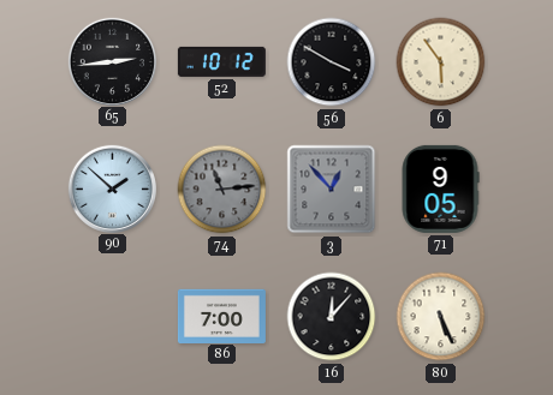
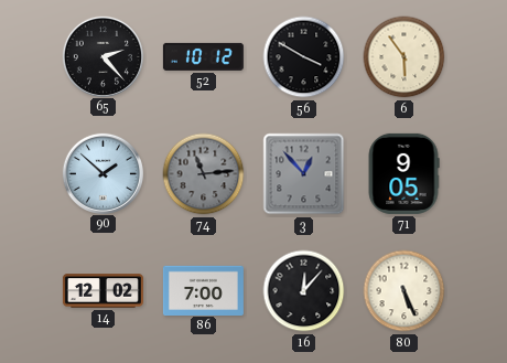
65: 2:44 -> 2:23
14: none -> 12:02
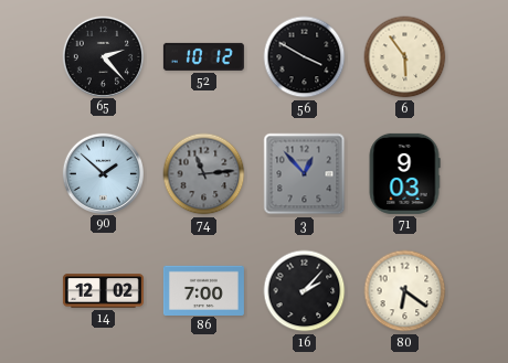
71: 9:05 -> 9:03
16: 12:07 -> 2:07
80: 5:26 -> 6:21
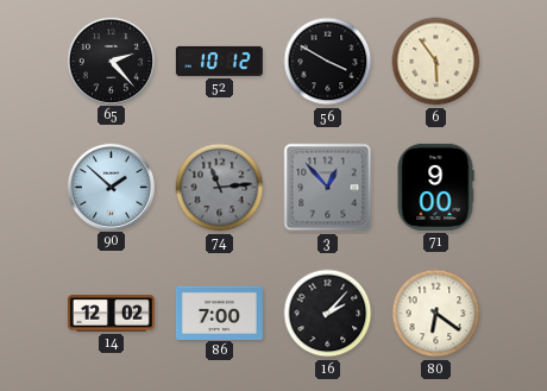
71: 9:03 -> 9:00
